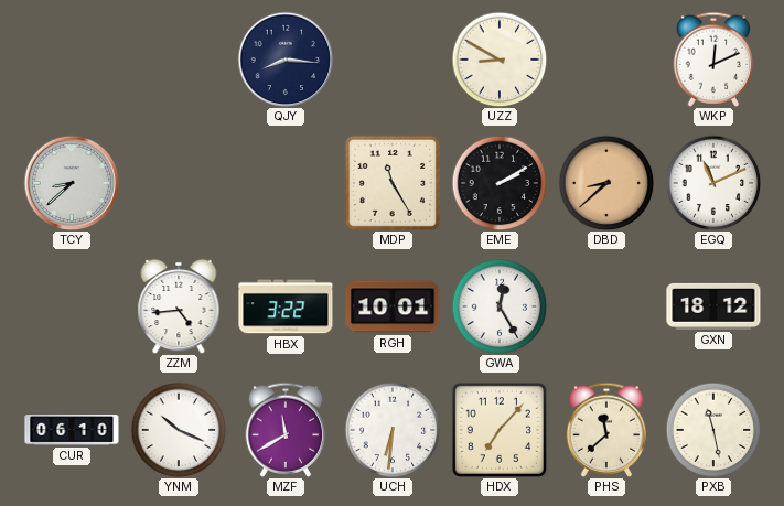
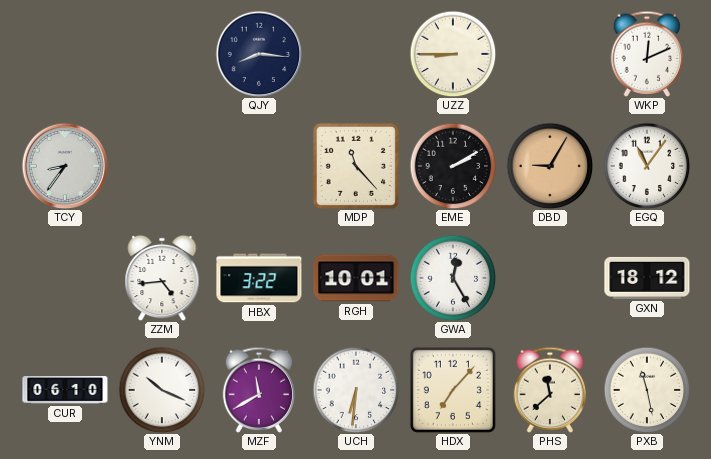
UZZ: 8:50 -> 8:45
TCY: 8:38 -> 8:36
MDP: 11:25 -> 11:23
DBD: 8:38 -> 9:05
EGQ: 11:11 -> 11:06
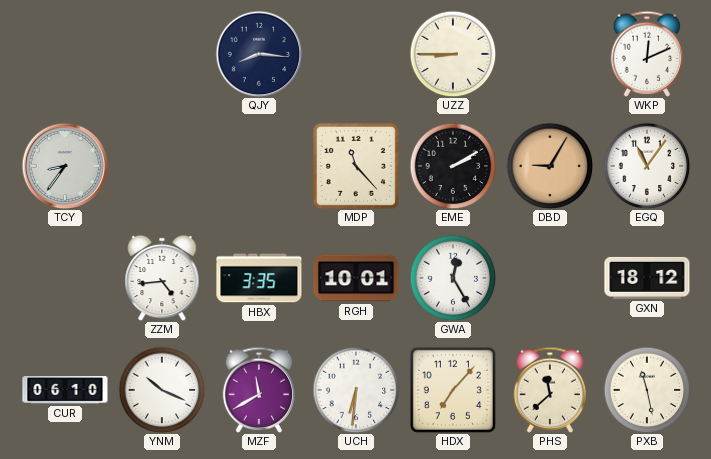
HBX: 3:22 -> 3:35
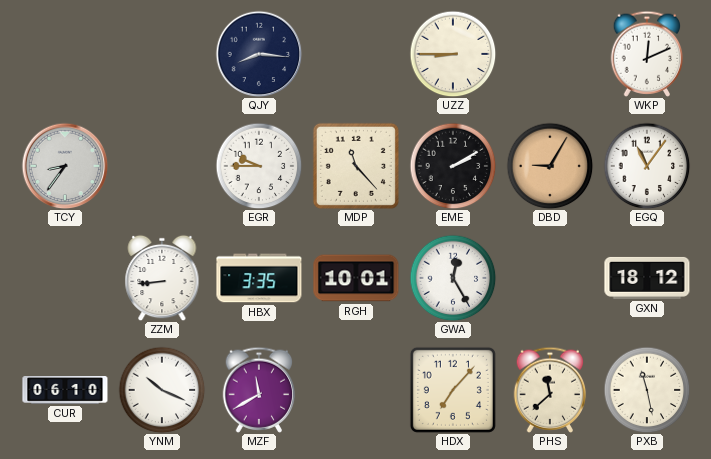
EGR: none -> 9:45
ZZM: 4:44 -> 8:44
UCH: 6:31 -> none
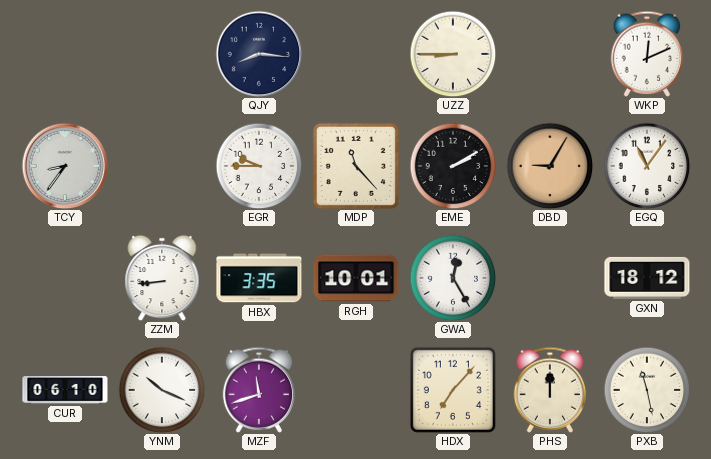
MZF: 11:40 -> 11:42
PHS: 11:38 -> 12:00
